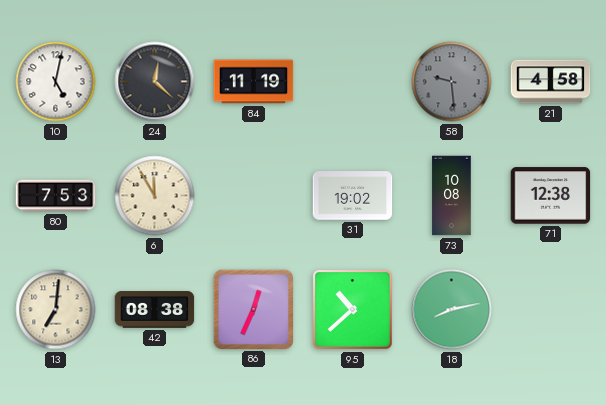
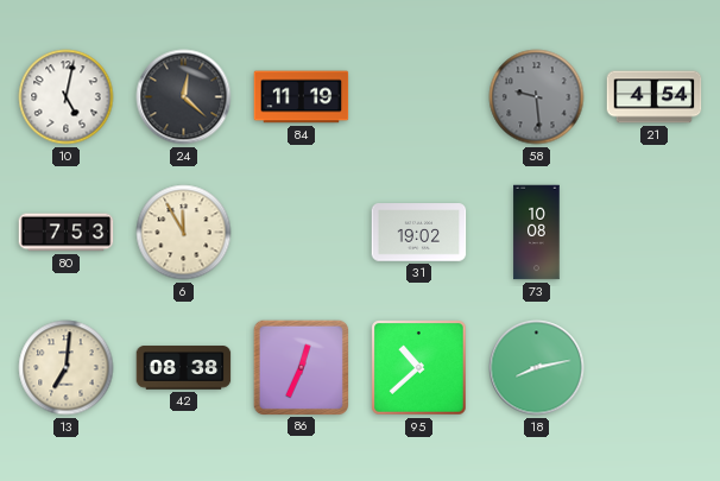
21: 4:58 -> 4:54
71: 12:38 -> none
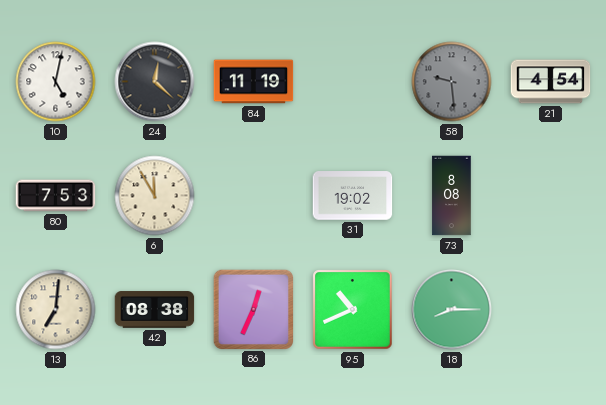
73: 10:08 -> 8:08
95: 10:38 -> 10:41
18: 8:13 -> 8:15
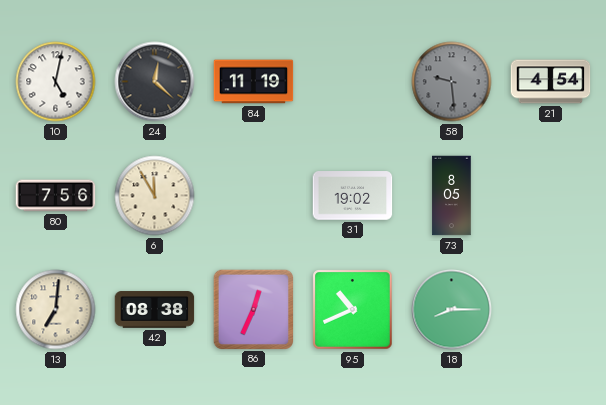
80: 7:53 -> 7:56
73: 8:08 -> 8:05
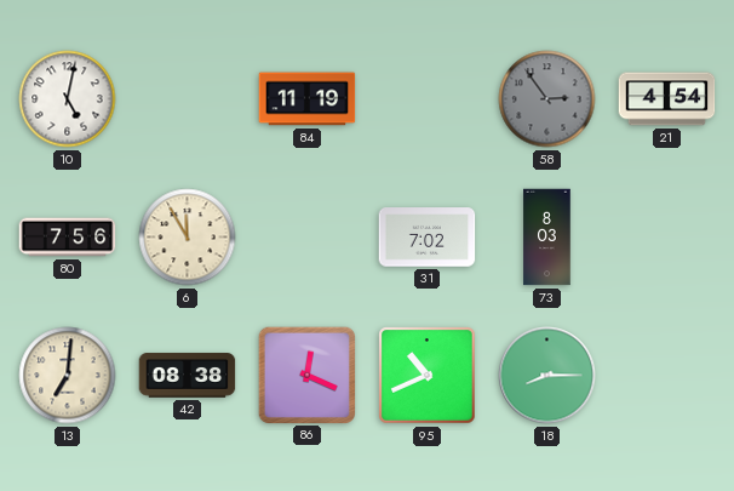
24: 12:22 -> none
58: 9:29 -> 2:54
31: 19:02 -> 7:02
73: 8:05 -> 8:03
86: 12:34 -> 12:19
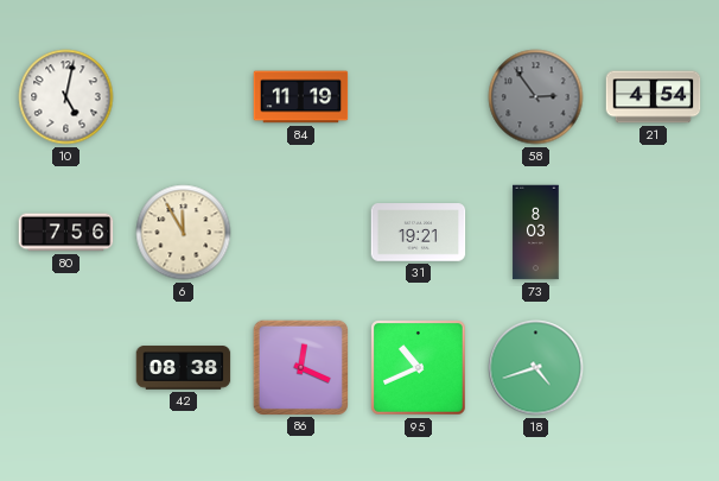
31: 7:02 -> 19:21
13: 7:01 -> none
18: 8:15 -> 4:42
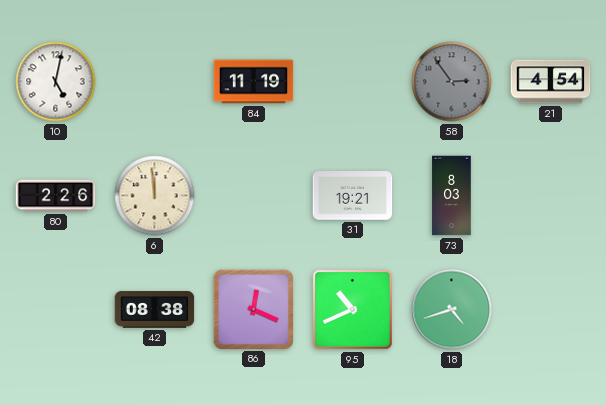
80: 7:56 -> 2:26
6: 11:55 -> 11:59
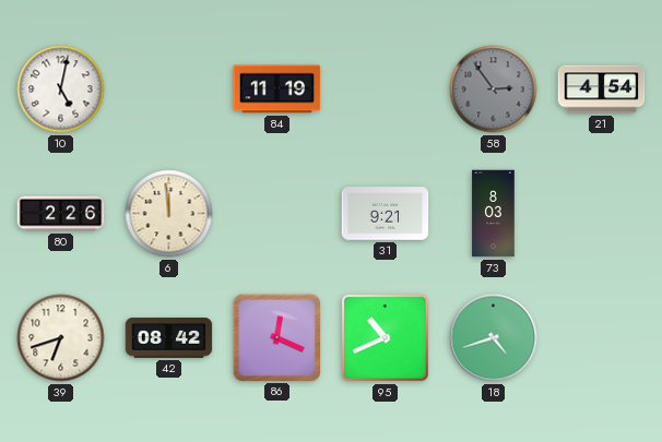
31: 19:21 -> 9:21
39: none -> 6:42
42: 08:38 -> 08:42
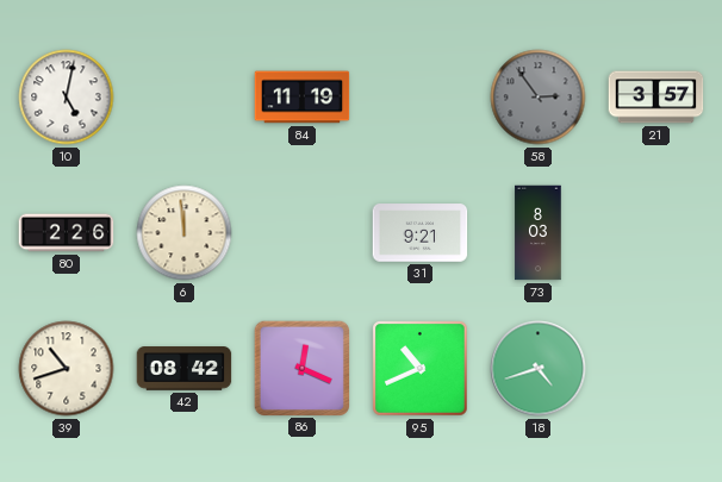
21: 4:54 -> 3:57
39: 6:42 -> 10:42
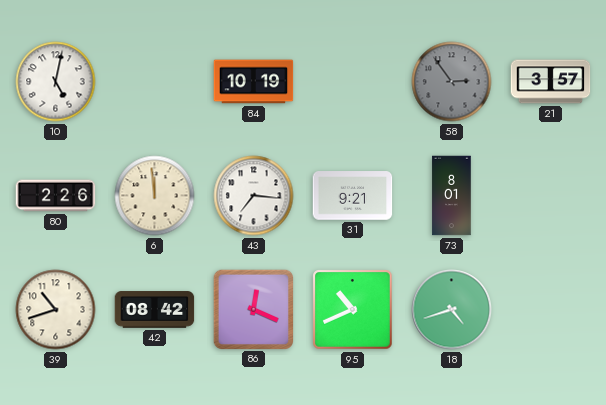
84: 11:19 -> 10:19
43: none -> 7:16
73: 8:03 -> 8:01
